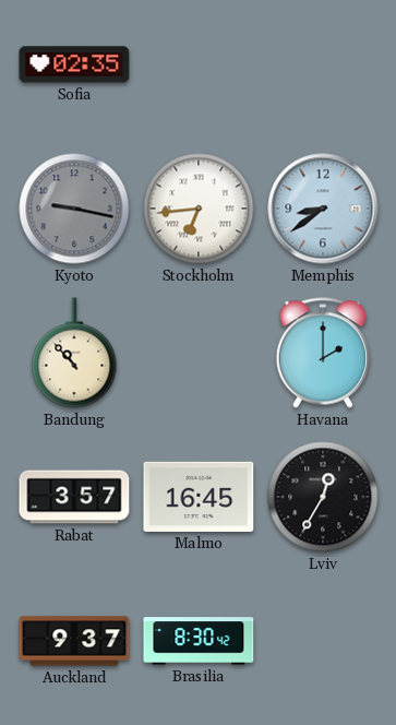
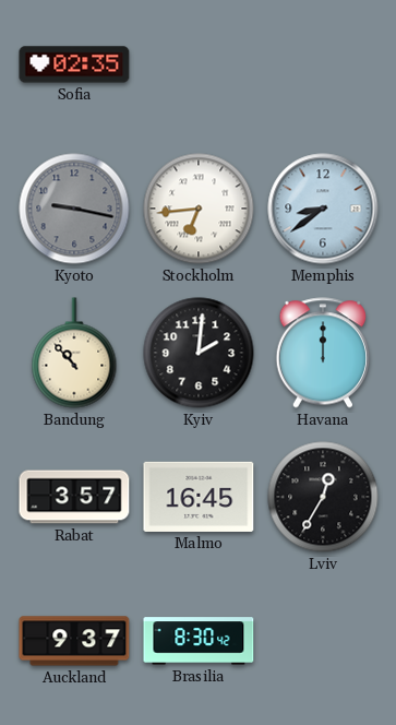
Kyiv: none -> 2:01
Havana: 2:00 -> 12:00
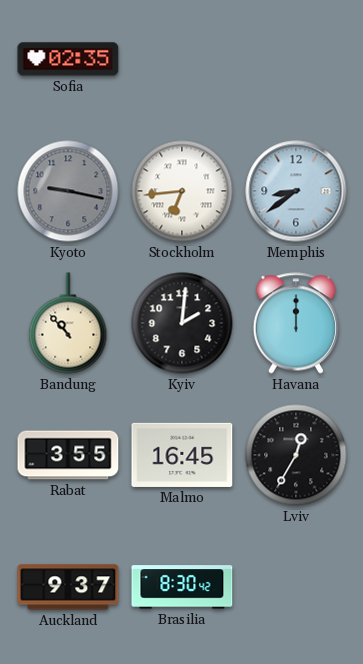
Rabat: 3:57 -> 3:55
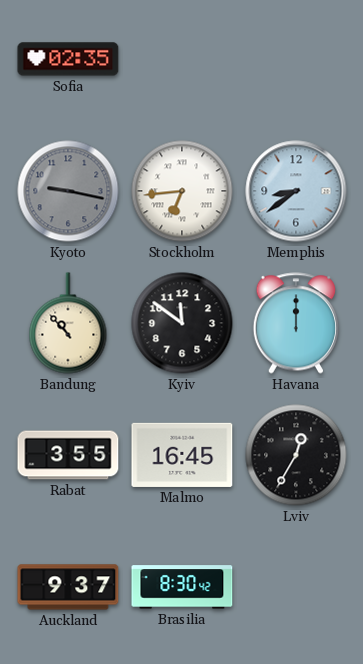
Kyiv: 2:01 -> 11:51
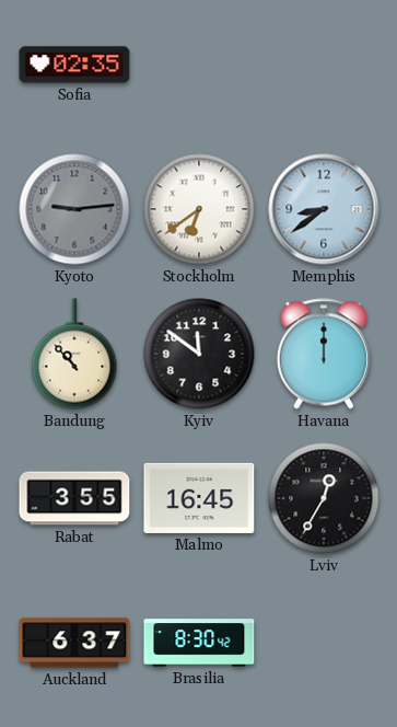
Kyoto: 9:17 -> 9:14
Stockholm: 6:44 -> 6:39
Auckland: 9:37 -> 6:37
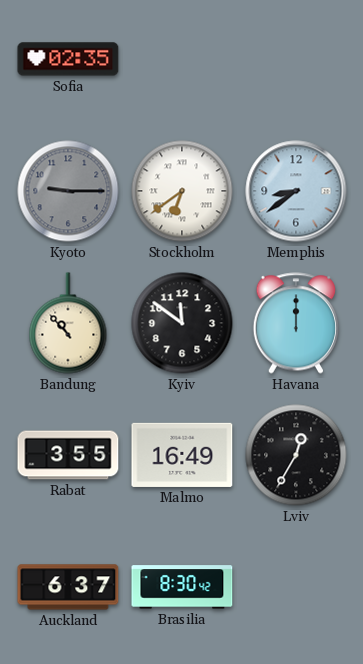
Kyoto: 9:14 -> 9:15
Malmo: 16:45 -> 16:49
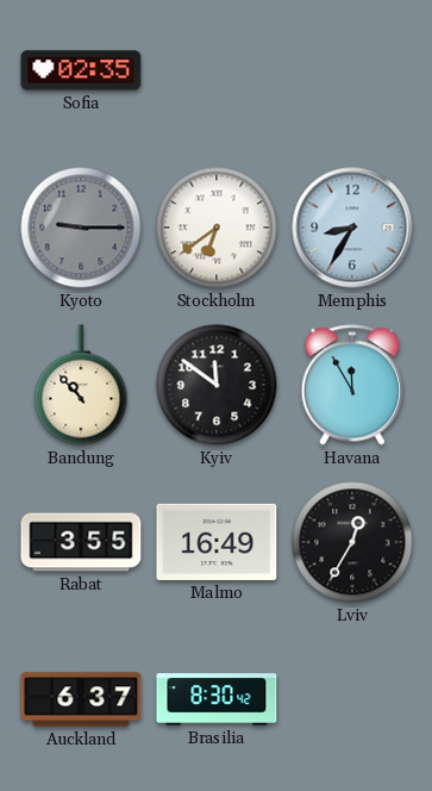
Memphis: 8:39 -> 8:35
Havana: 12:00 -> 11:55
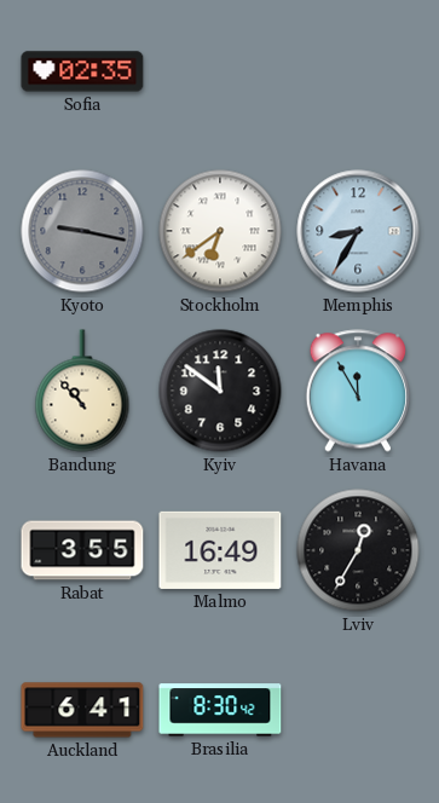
Kyoto: 9:15 -> 9:17
Auckland: 6:37 -> 6:41
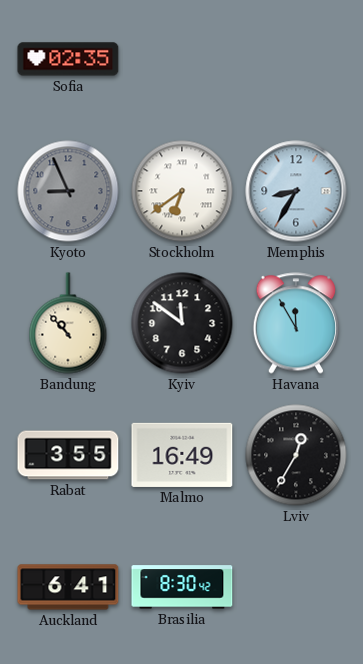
Kyoto: 9:17 -> 8:56
